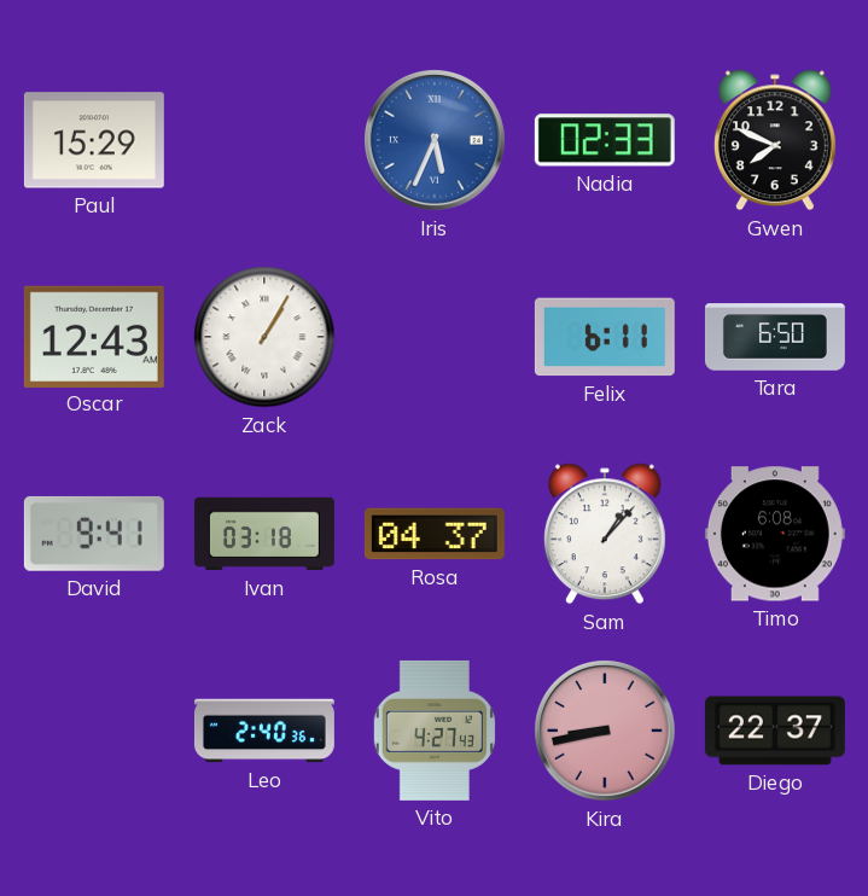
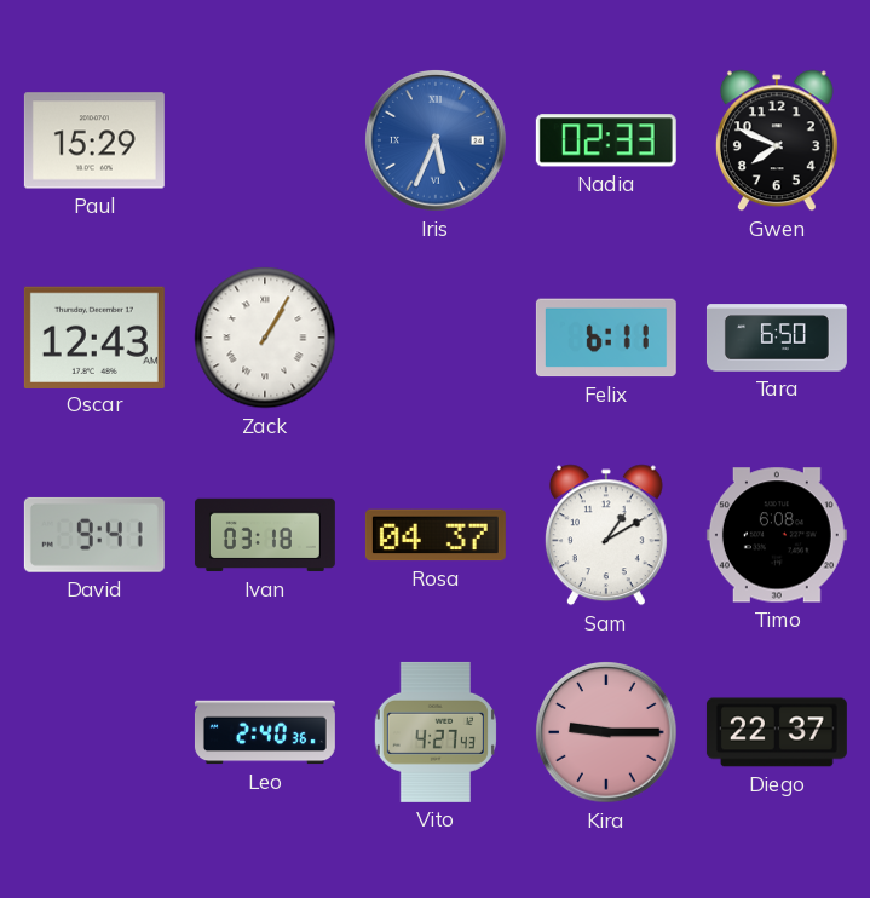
Sam: 1:07 -> 1:10
Kira: 8:43 -> 9:15
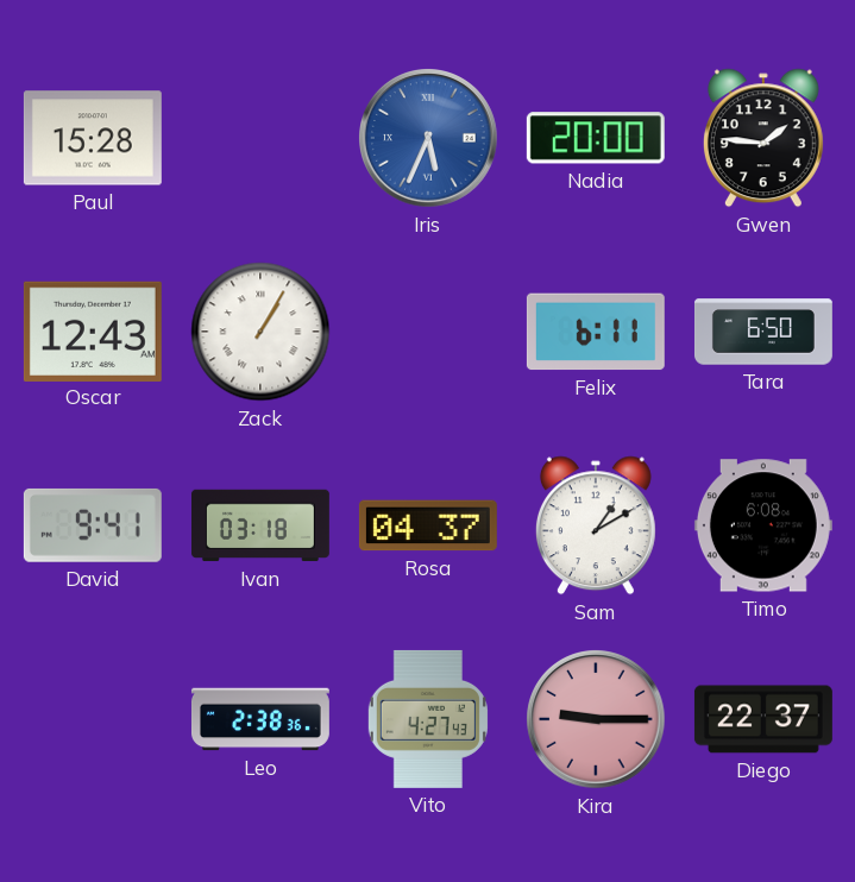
Paul: 15:29 -> 15:28
Nadia: 02:33 -> 20:00
Gwen: 7:49 -> 1:46
Leo: 2:40 -> 2:38
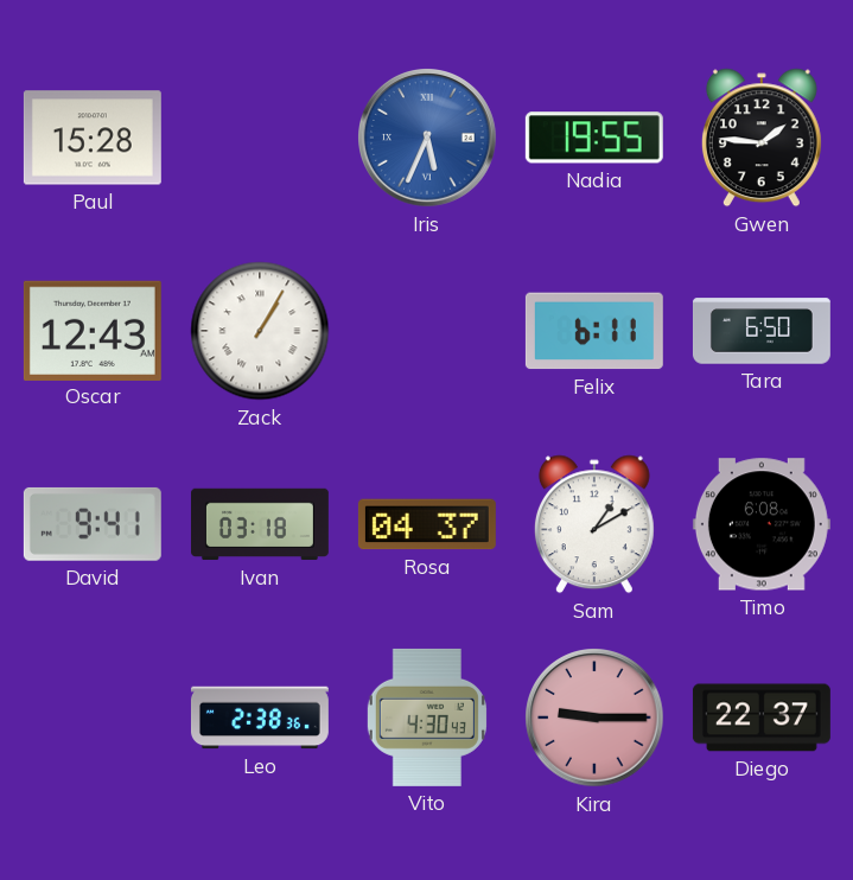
Nadia: 20:00 -> 19:55
Vito: 4:27 -> 4:30
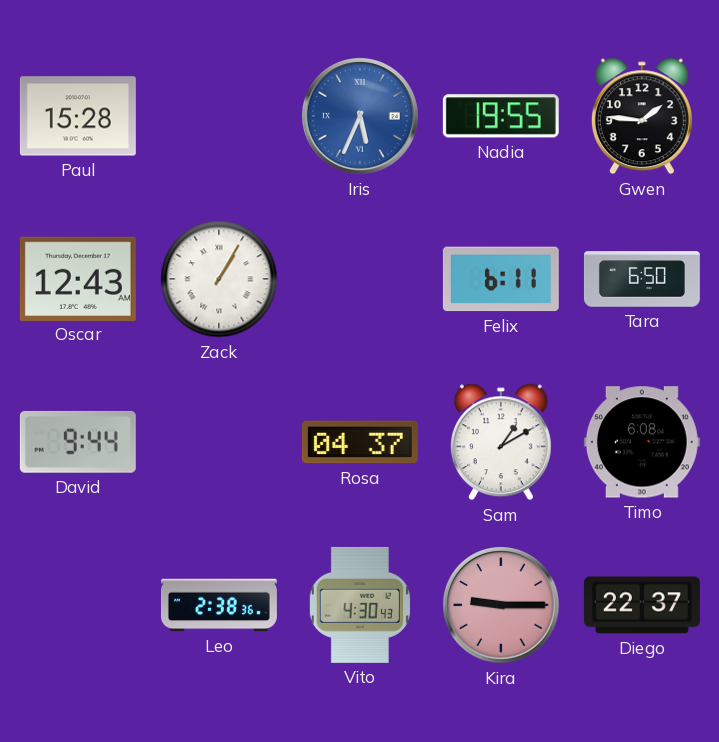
David: 9:41 -> 9:44
Ivan: 03:18 -> none
